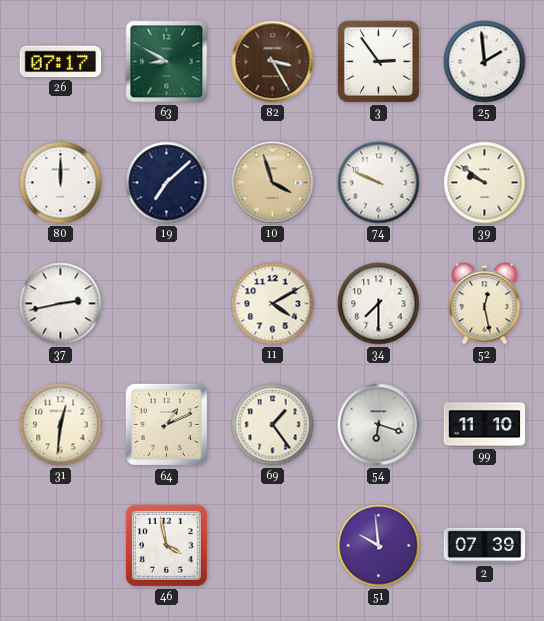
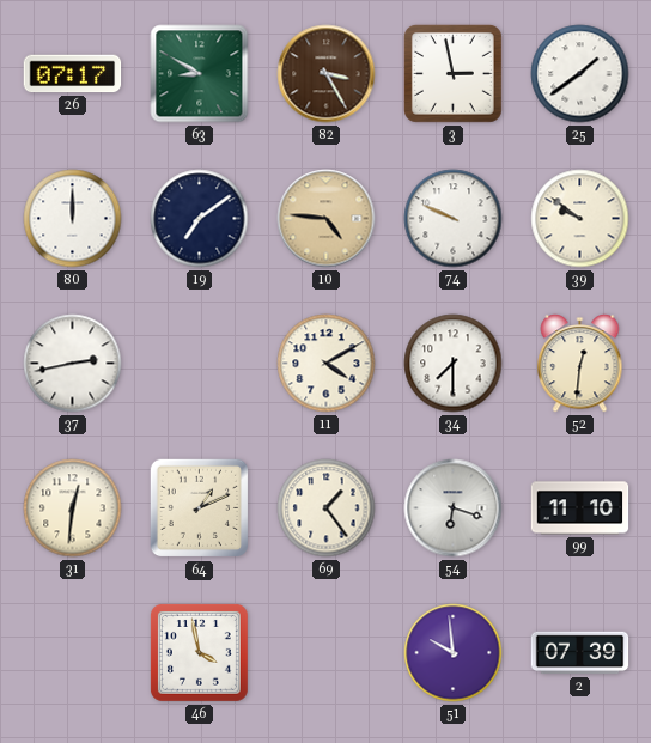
3: 2:54 -> 2:58
25: 1:59 -> 1:39
19: 7:08 -> 7:09
10: 3:57 -> 4:46
52: 12:28 -> 12:31
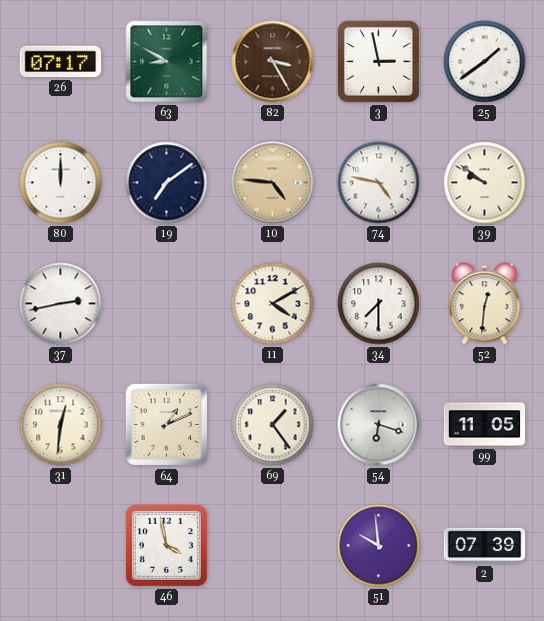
74: 9:49 -> 4:47
99: 11:10 -> 11:05
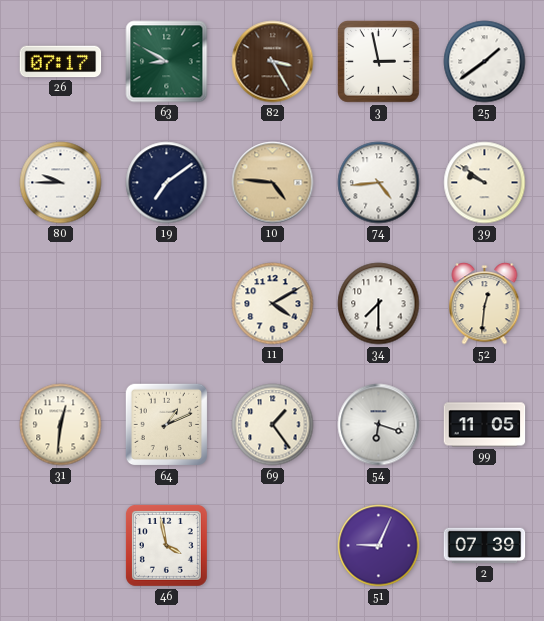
80: 12:00 -> 9:45
74: 4:47 -> 4:44
37: 2:43 -> none
51: 9:59 -> 9:04
